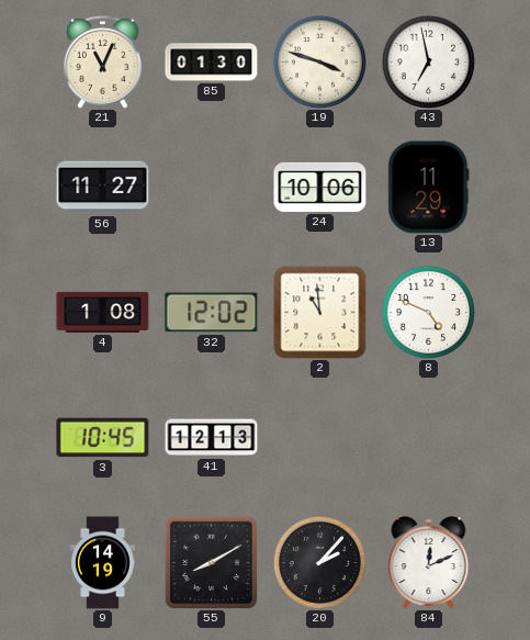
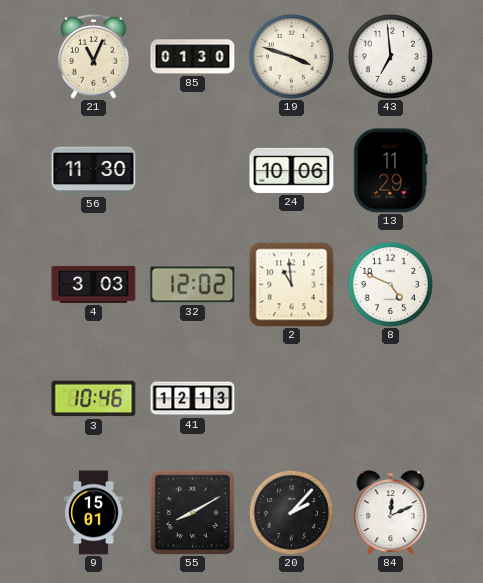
43: 6:58 -> 6:59
56: 11:27 -> 11:30
4: 1:08 -> 3:03
3: 10:45 -> 10:46
9: 14:19 -> 15:01
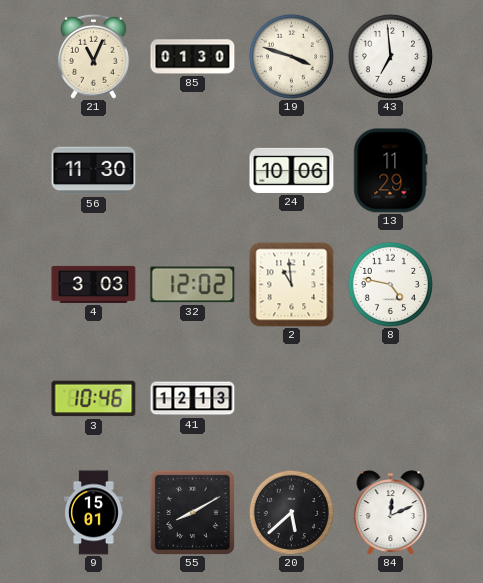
8: 4:49 -> 4:47
20: 2:07 -> 5:38
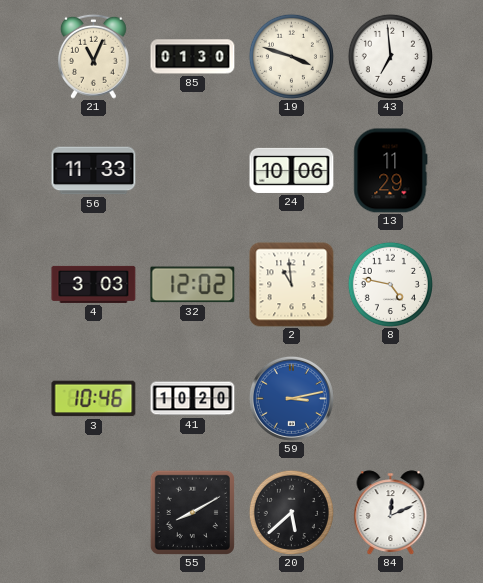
56: 11:30 -> 11:33
41: 12:13 -> 10:20
59: none -> 3:13
9: 15:01 -> none
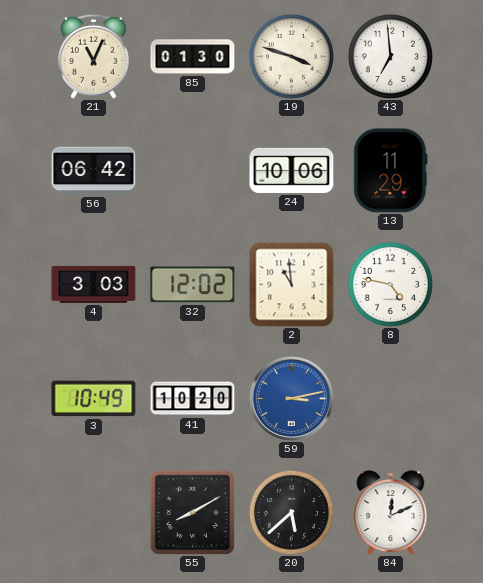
56: 11:33 -> 06:42
3: 10:46 -> 10:49
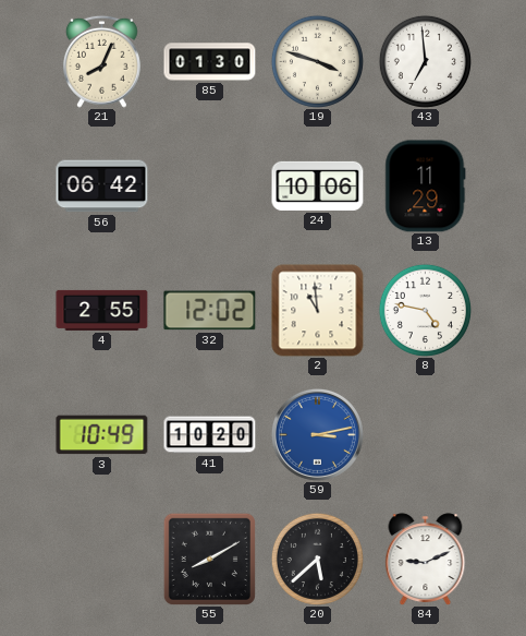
21: 11:04 -> 8:04
4: 3:03 -> 2:55
84: 12:11 -> 9:11
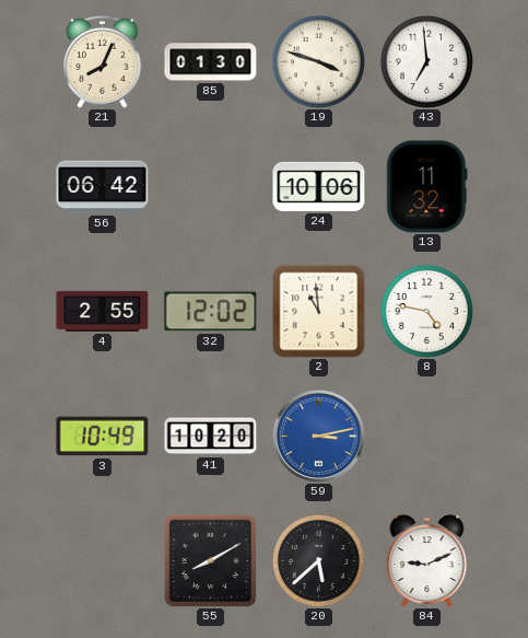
13: 11:29 -> 11:32
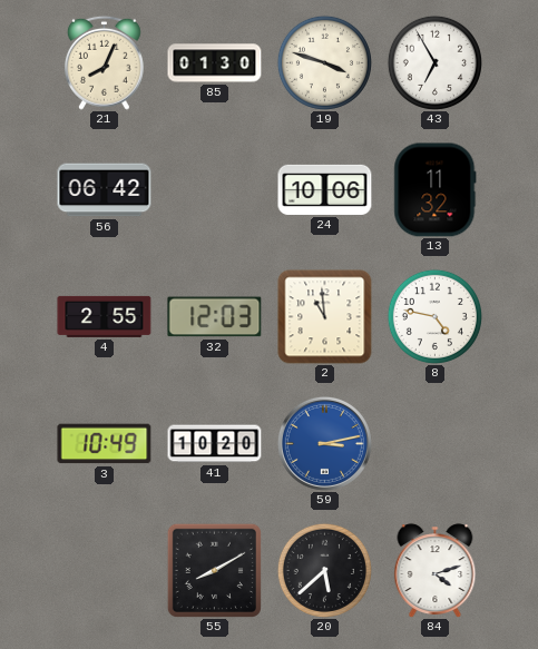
43: 6:59 -> 6:55
32: 12:02 -> 12:03
84: 9:11 -> 4:12
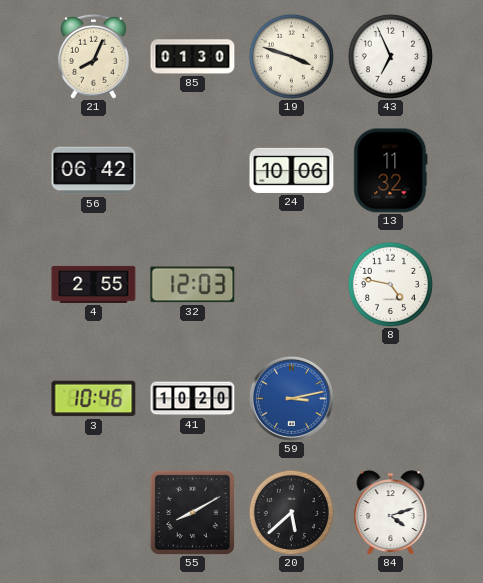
43: 6:55 -> 6:56
2: 10:59 -> none
3: 10:49 -> 10:46
